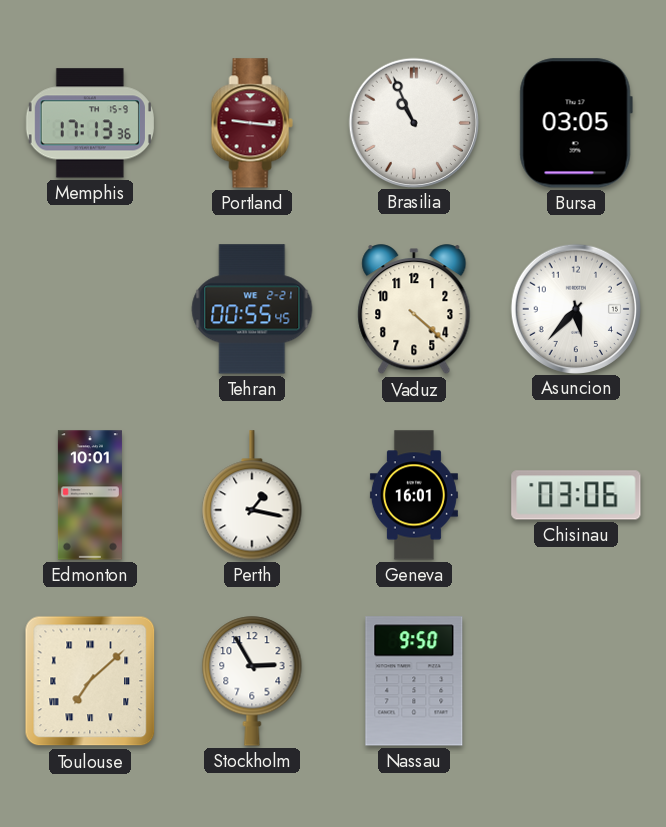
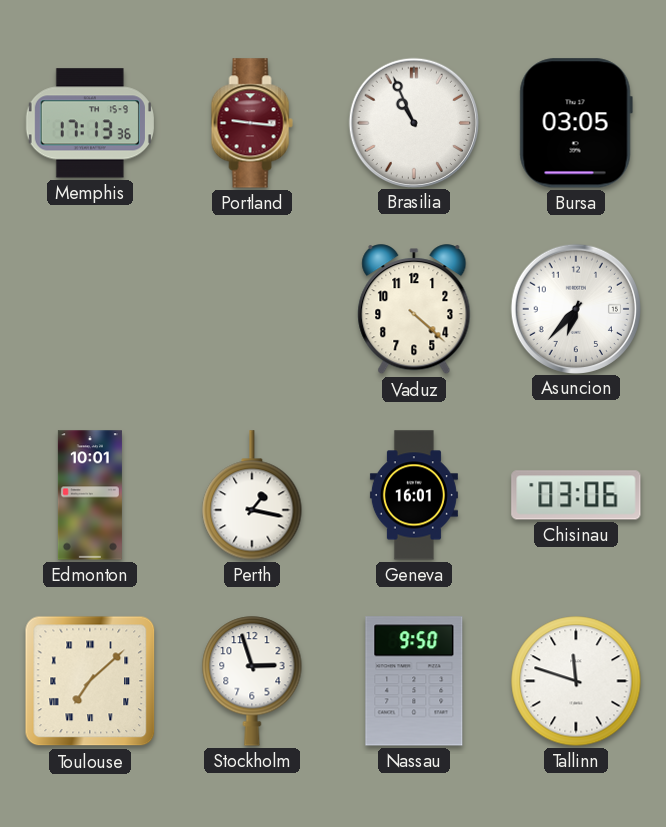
Tehran: 00:55 -> none
Asuncion: 5:37 -> 6:37
Stockholm: 2:55 -> 2:57
Tallinn: none -> 11:48
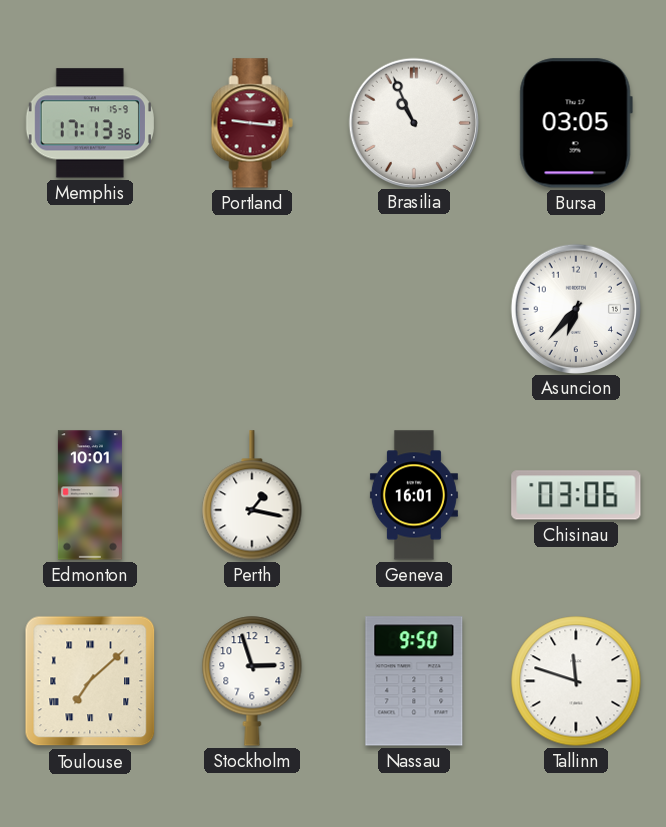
Vaduz: 4:22 -> none
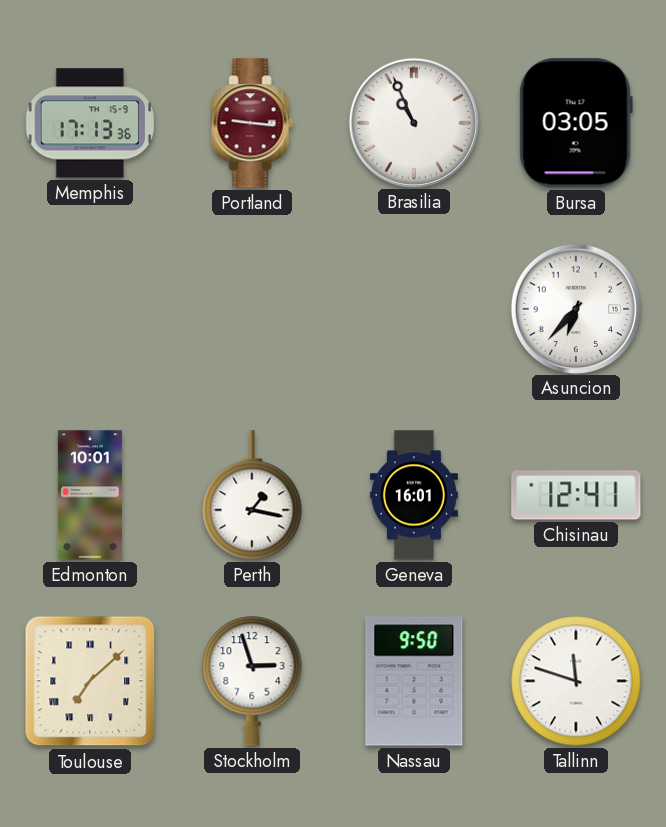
Chisinau: 03:06 -> 12:41
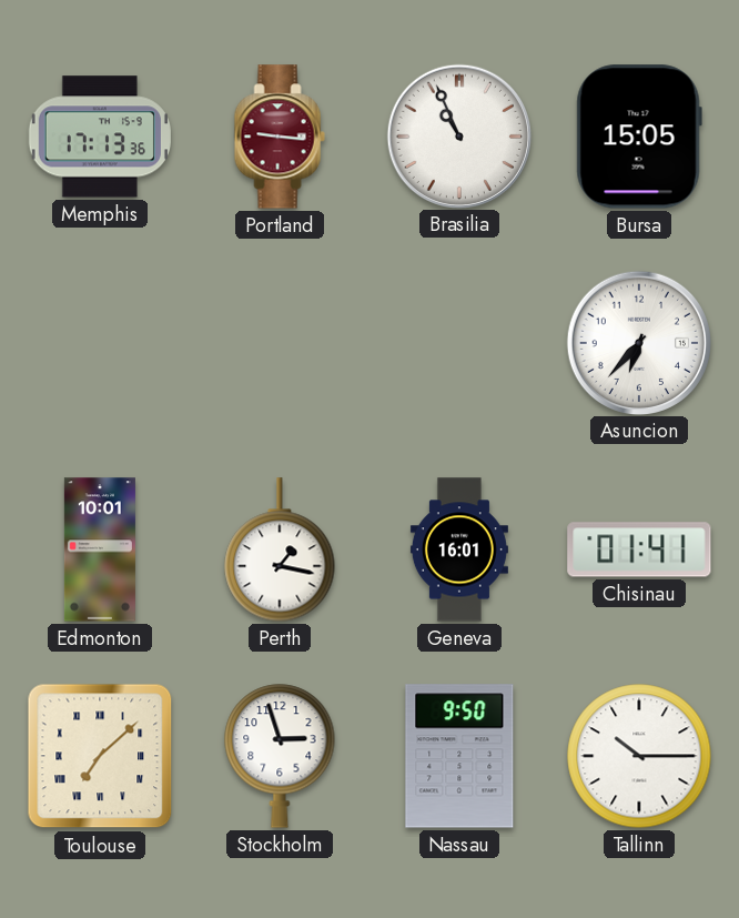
Bursa: 03:05 -> 15:05
Chisinau: 12:41 -> 01:41
Tallinn: 11:48 -> 10:15
